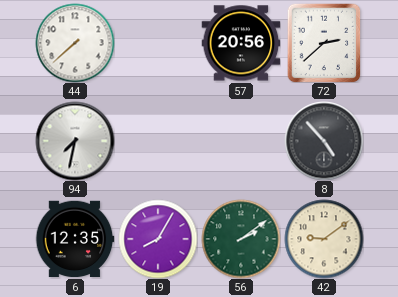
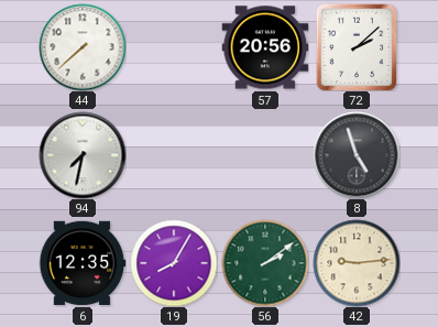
72: 2:38 -> 2:08
8: 4:53 -> 4:57
42: 9:09 -> 9:14
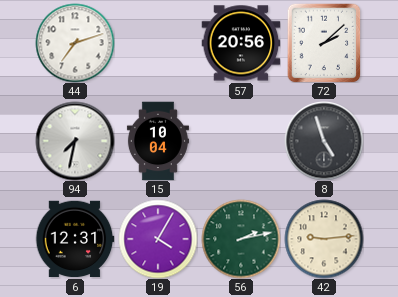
44: 7:38 -> 7:12
15: none -> 10:04
6: 12:35 -> 12:31
19: 8:05 -> 4:05
56: 2:09 -> 2:13
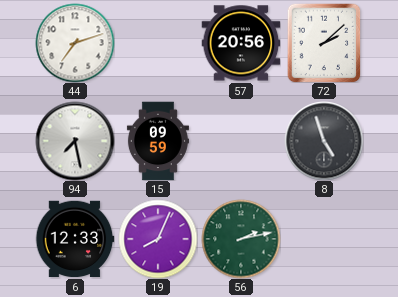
94: 7:32 -> 7:28
15: 10:04 -> 09:59
6: 12:31 -> 12:33
19: 4:05 -> 8:04
42: 9:14 -> none
